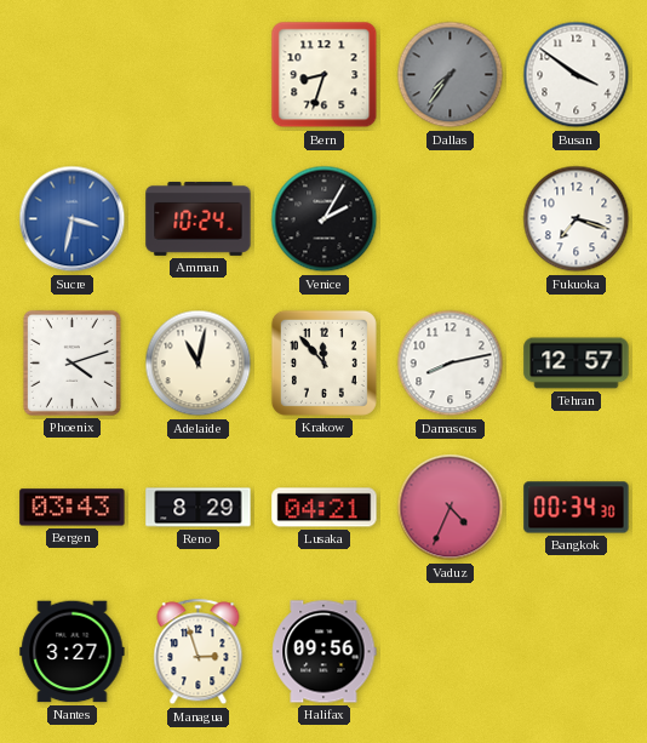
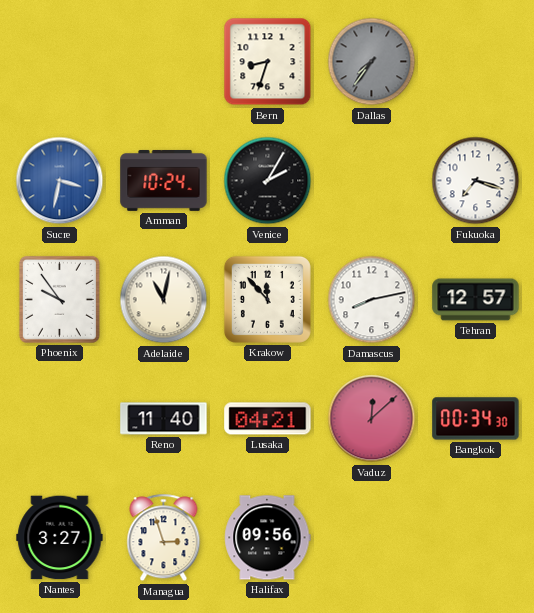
Busan: 3:51 -> none
Phoenix: 4:12 -> 9:54
Bergen: 03:43 -> none
Reno: 8:29 -> 11:40
Vaduz: 4:34 -> 12:08
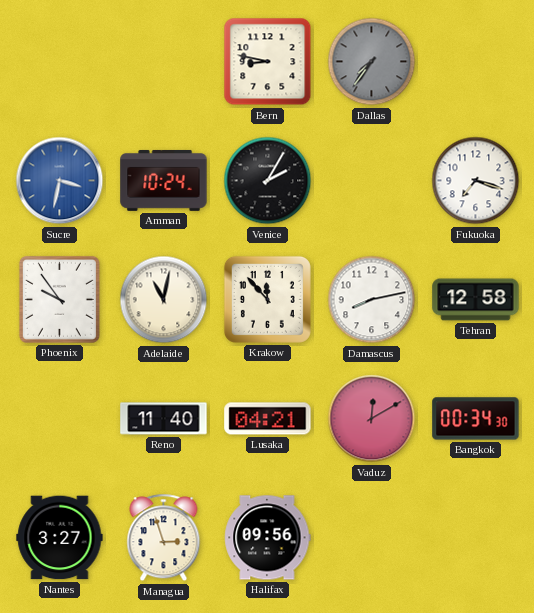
Bern: 8:33 -> 8:47
Tehran: 12:57 -> 12:58
Vaduz: 12:08 -> 12:10
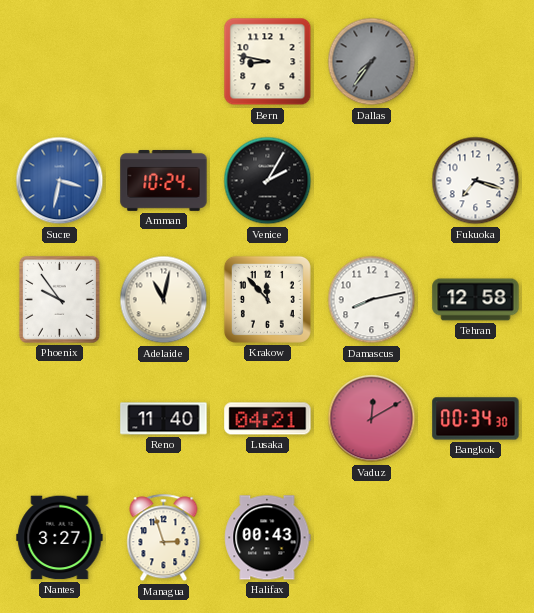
Halifax: 09:56 -> 00:43
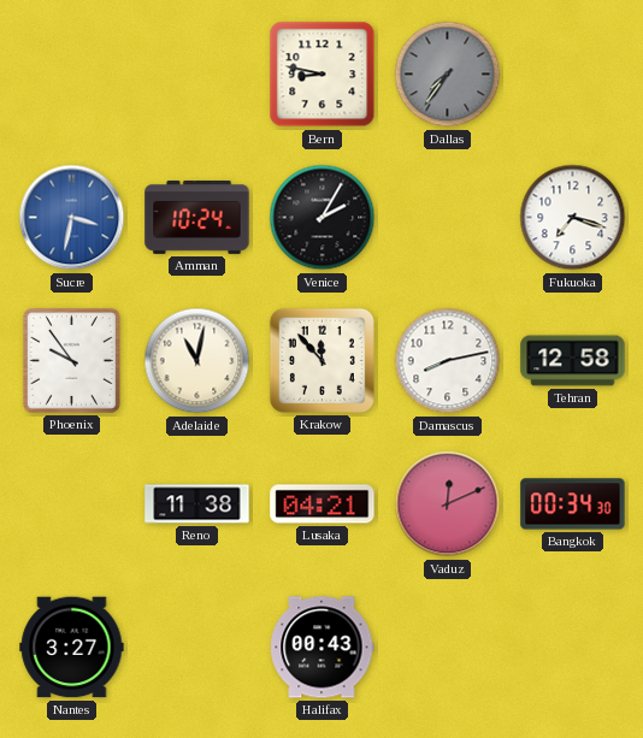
Reno: 11:40 -> 11:38
Vaduz: 12:10 -> 12:11
Managua: 2:57 -> none
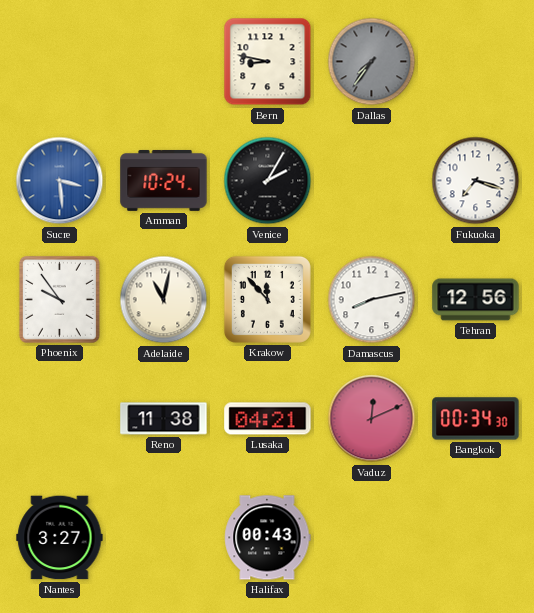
Sucre: 3:32 -> 3:29
Tehran: 12:58 -> 12:56
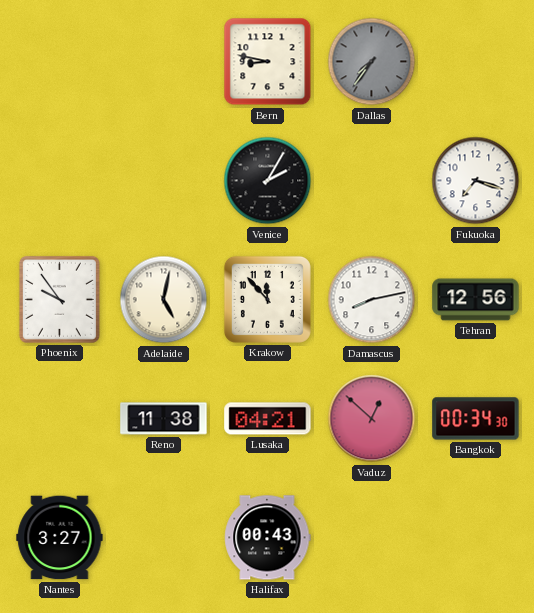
Sucre: 3:29 -> none
Amman: 10:24 -> none
Adelaide: 11:02 -> 5:02
Vaduz: 12:11 -> 12:52
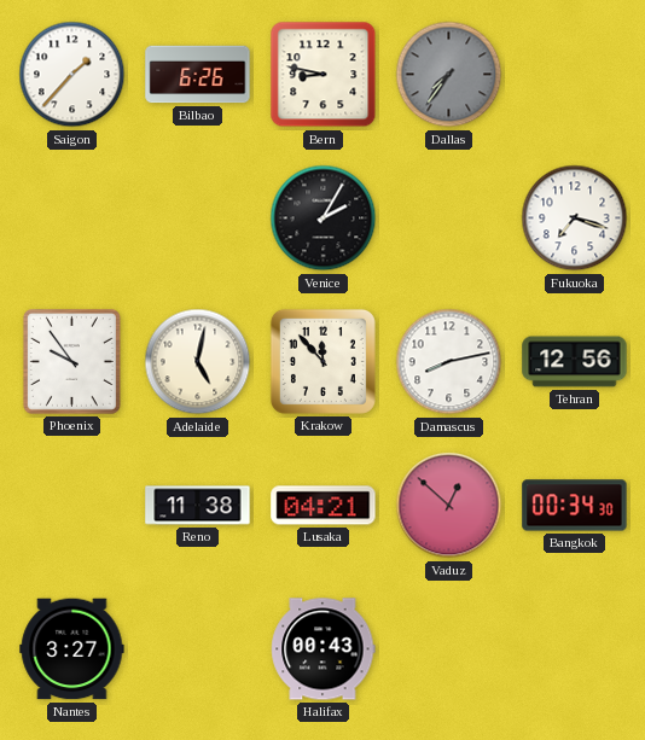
Saigon: none -> 1:37
Bilbao: none -> 6:26
